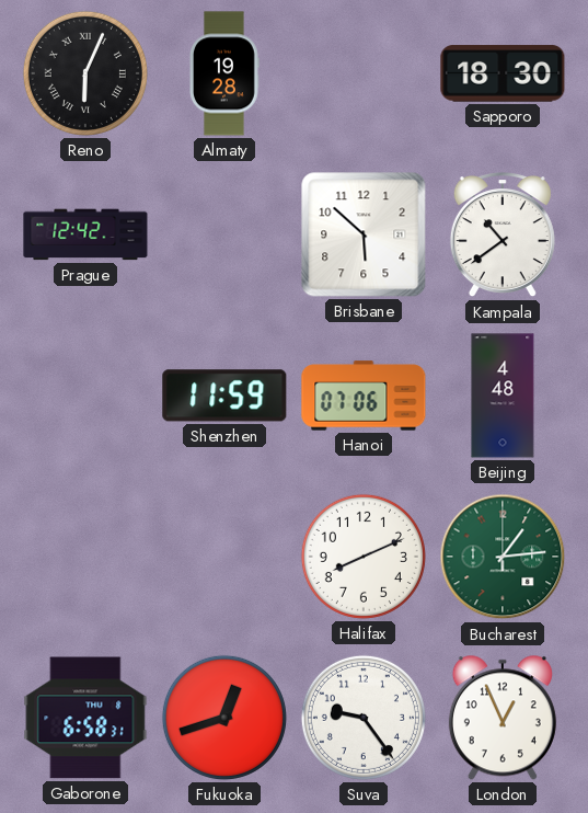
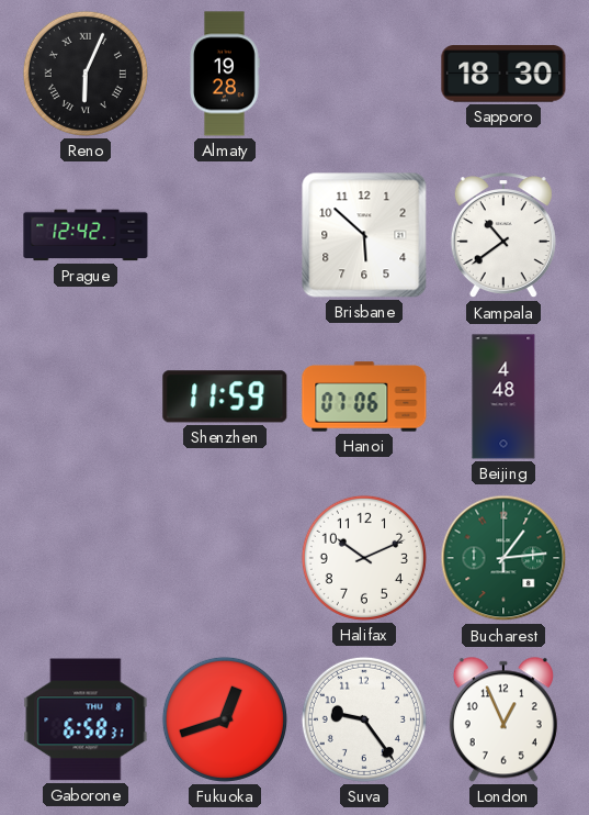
Halifax: 8:11 -> 10:11
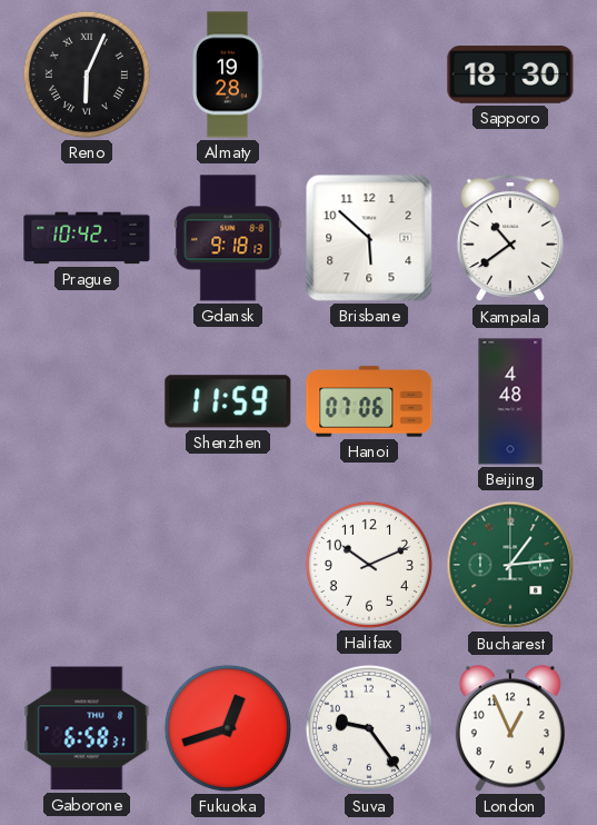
Prague: 12:42 -> 10:42
Gdansk: none -> 9:18
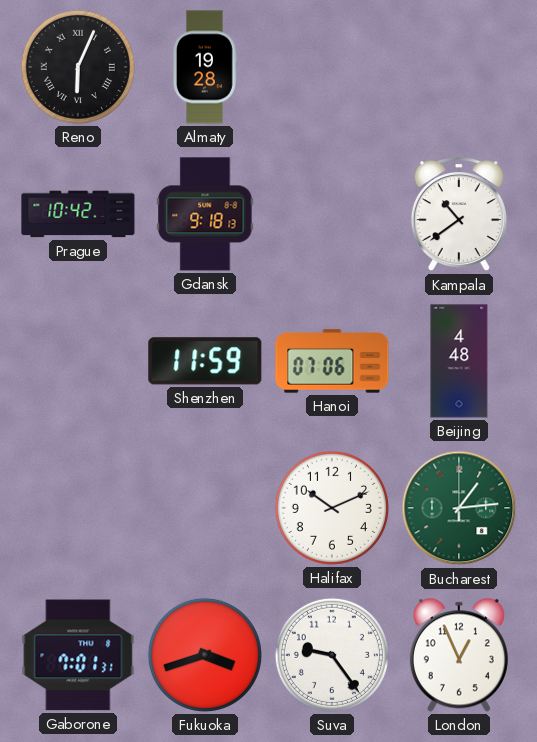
Sapporo: 18:30 -> none
Brisbane: 5:52 -> none
Gaborone: 6:58 -> 7:01
Fukuoka: 12:42 -> 3:42
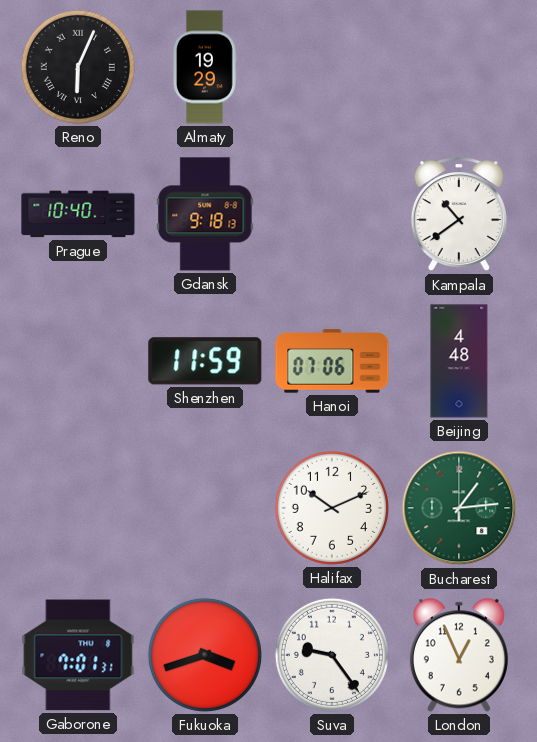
Almaty: 19:28 -> 19:29
Prague: 10:42 -> 10:40
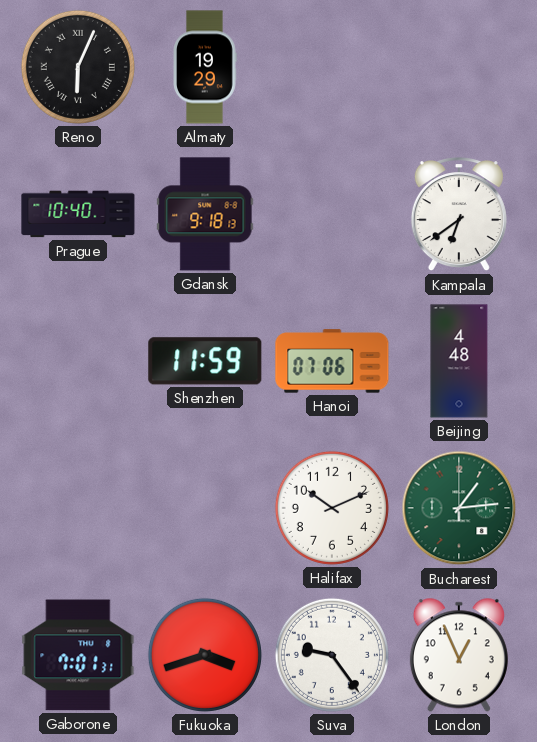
Kampala: 10:39 -> 6:39
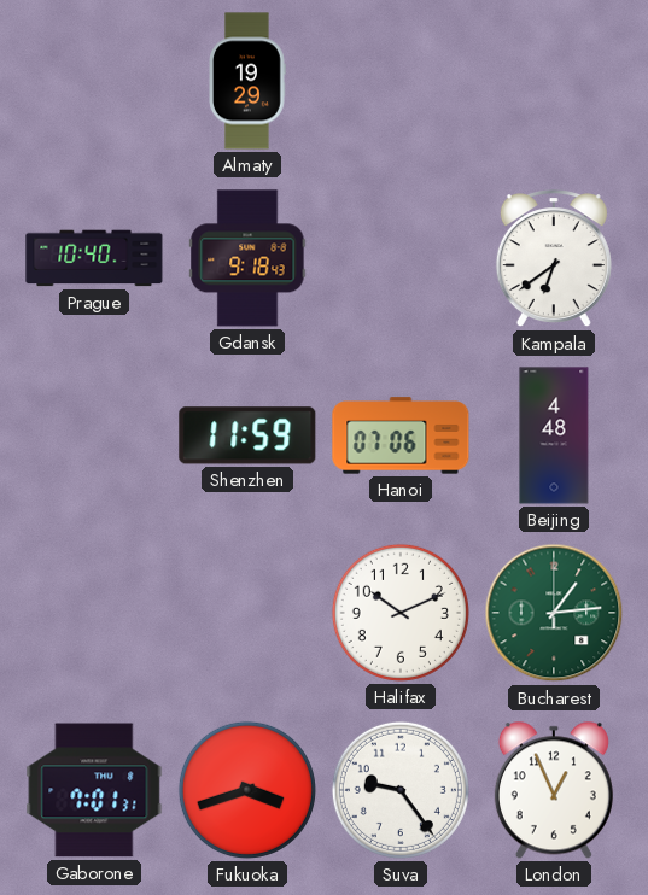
Reno: 6:04 -> none
Gdansk: 9:18:13 -> 9:18:43
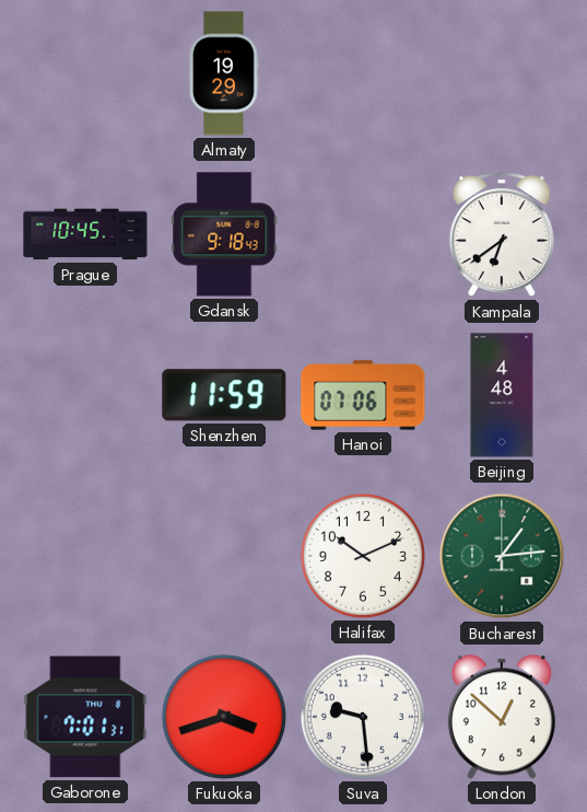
Prague: 10:40 -> 10:45
Suva: 9:24 -> 9:29
London: 12:56 -> 12:52
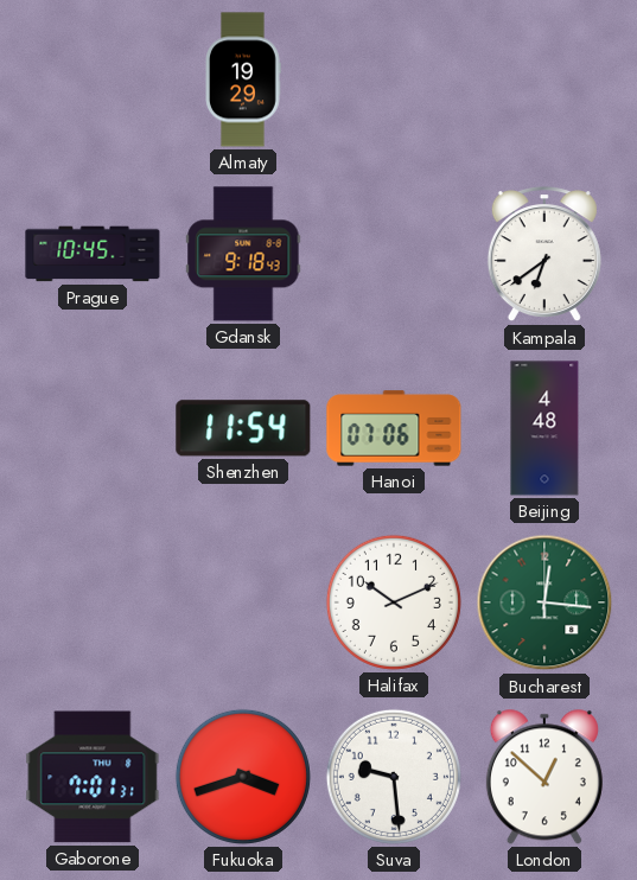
Shenzhen: 11:59 -> 11:54
Bucharest: 1:14 -> 12:16
